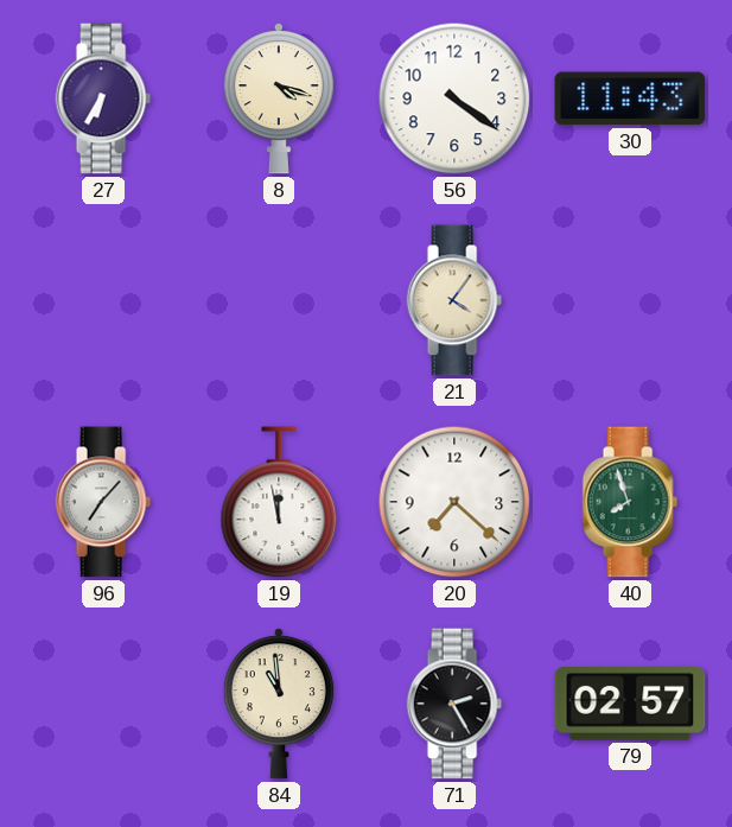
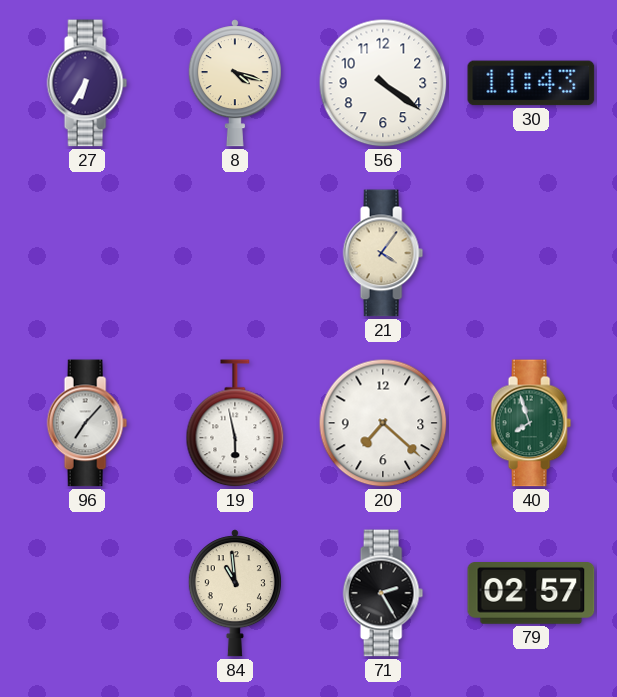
19: 11:58 -> 5:58
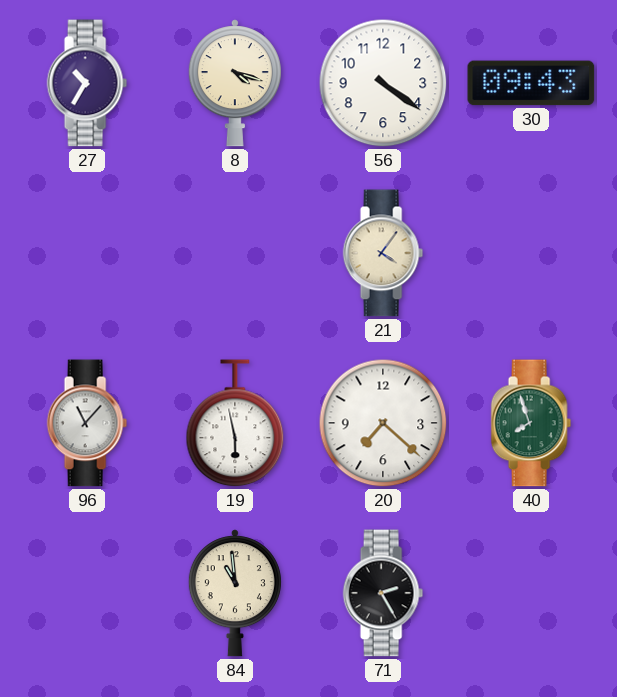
27: 6:35 -> 10:35
30: 11:43 -> 09:43
96: 7:07 -> 11:07
79: 02:57 -> none
